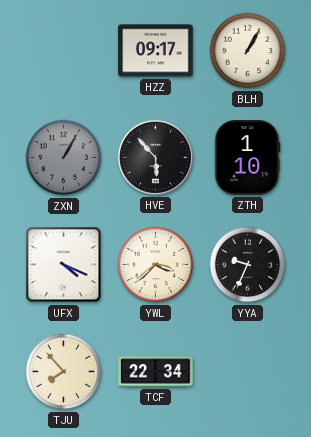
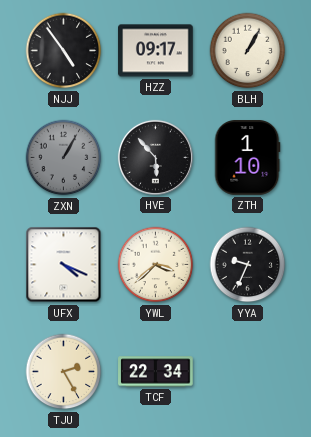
NJJ: none -> 4:54
TJU: 7:53 -> 2:25
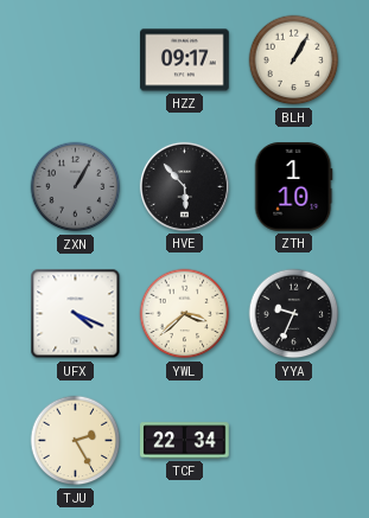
NJJ: 4:54 -> none
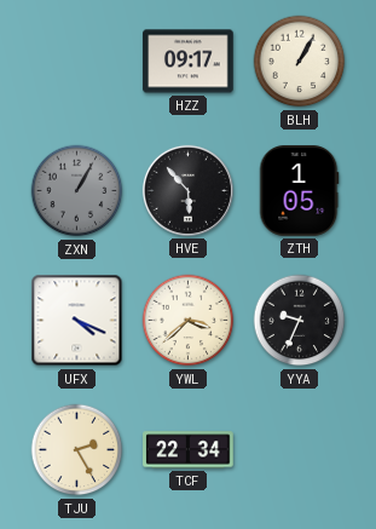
ZTH: 1:10 -> 1:05
